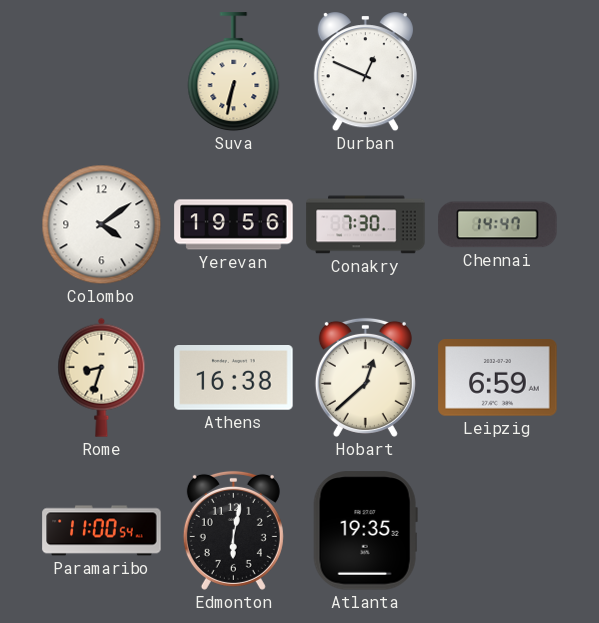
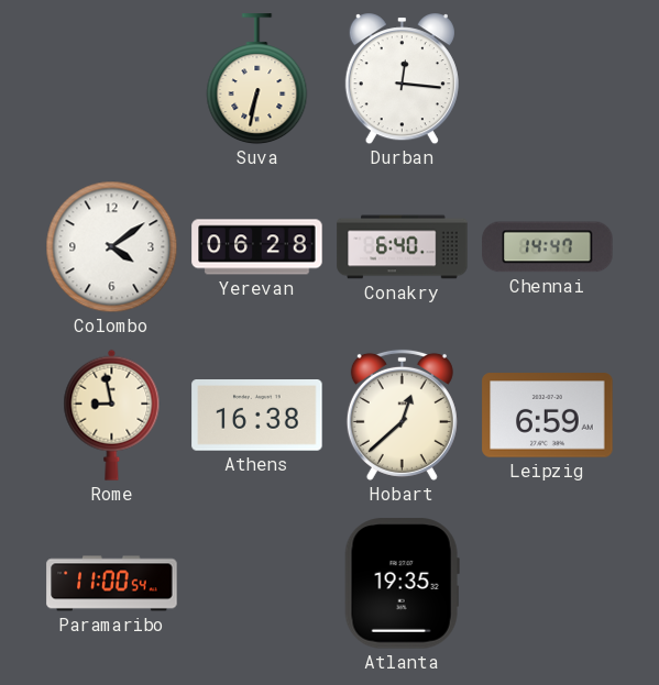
Durban: 12:49 -> 12:16
Yerevan: 19:56 -> 06:28
Conakry: 7:30 -> 6:40
Rome: 8:33 -> 8:58
Edmonton: 6:02 -> none
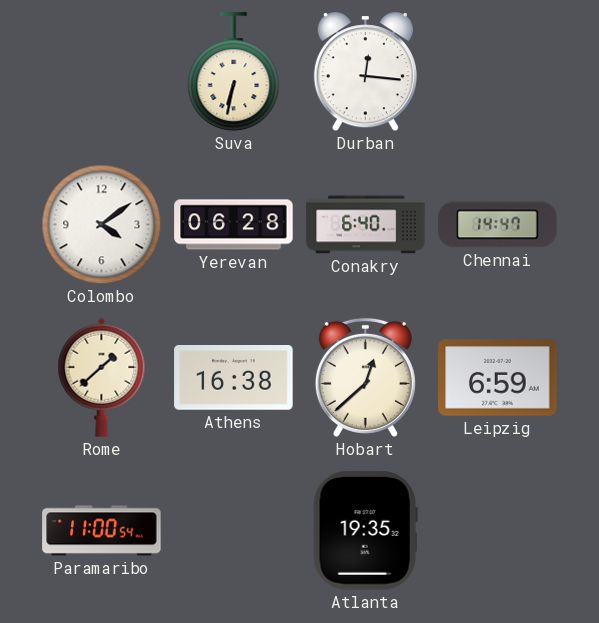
Rome: 8:58 -> 1:38
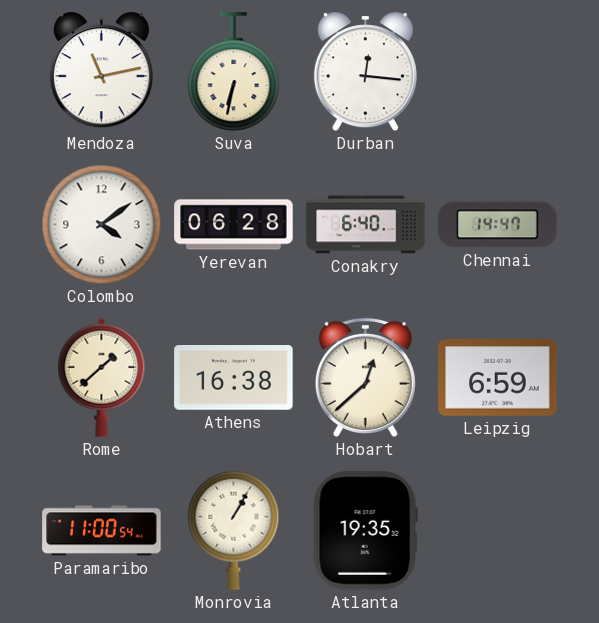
Mendoza: none -> 11:13
Monrovia: none -> 1:05
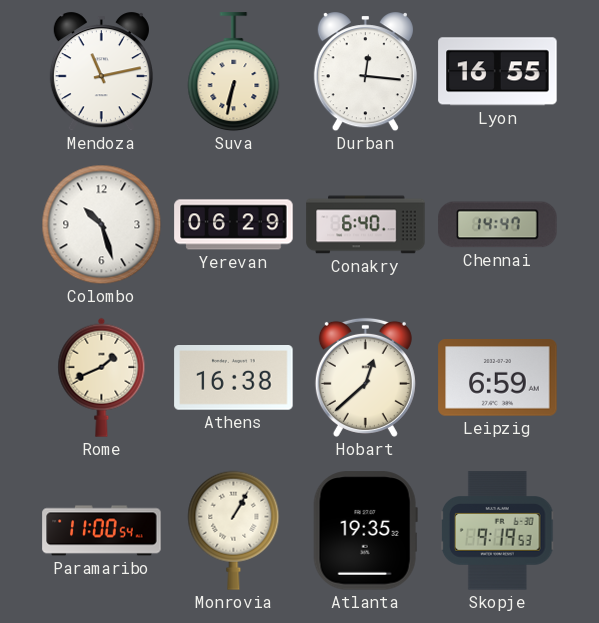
Lyon: none -> 16:55
Colombo: 4:09 -> 10:27
Yerevan: 06:28 -> 06:29
Rome: 1:38 -> 1:41
Skopje: none -> 9:19
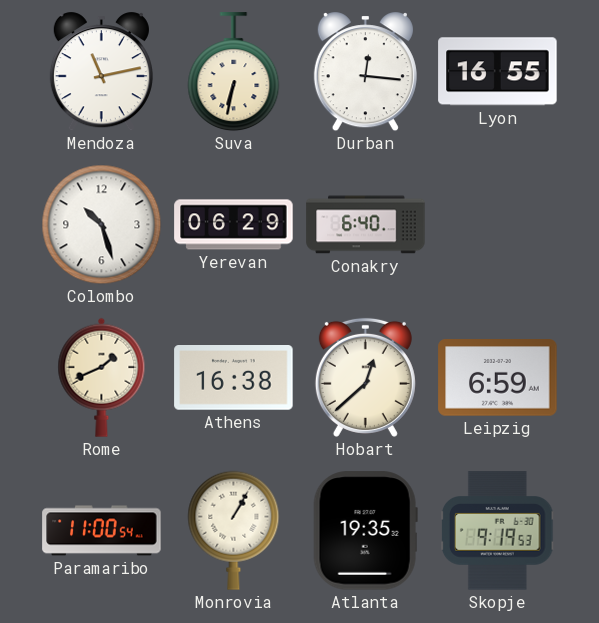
Chennai: 14:47 -> none
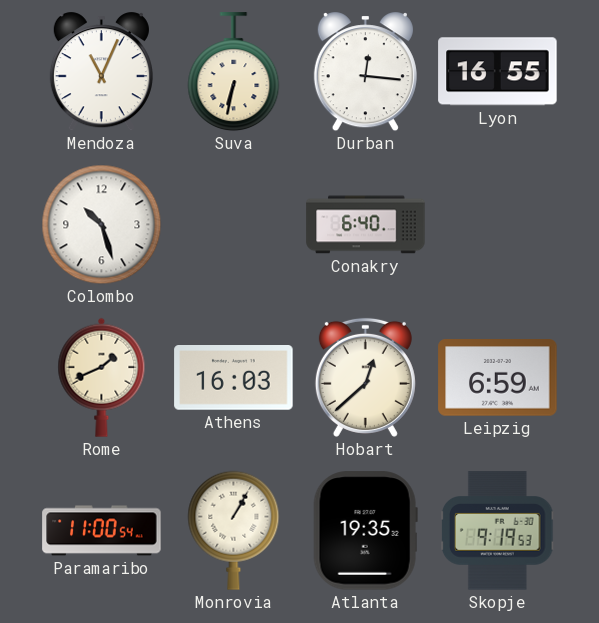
Mendoza: 11:13 -> 11:04
Yerevan: 06:29 -> none
Athens: 16:38 -> 16:03
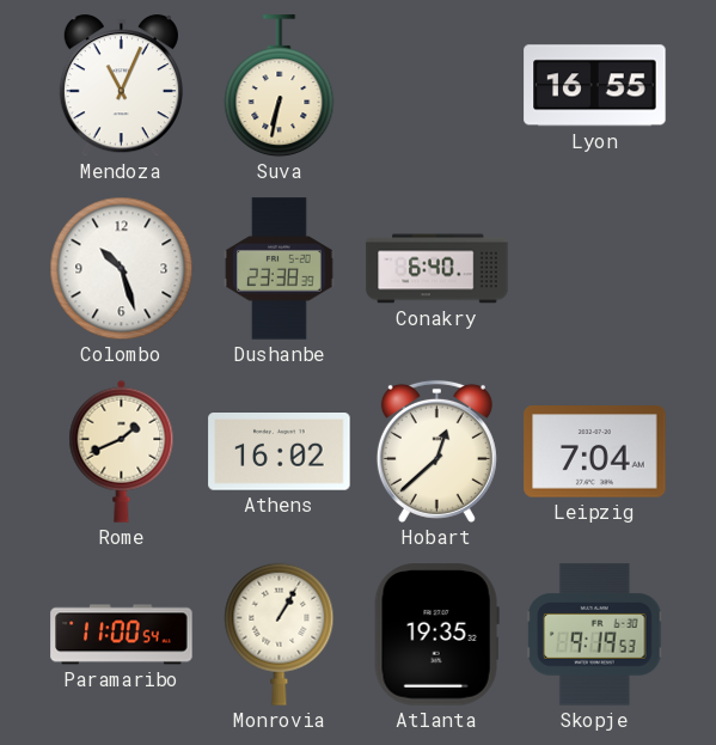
Durban: 12:16 -> none
Dushanbe: none -> 23:38
Athens: 16:03 -> 16:02
Leipzig: 6:59 -> 7:04
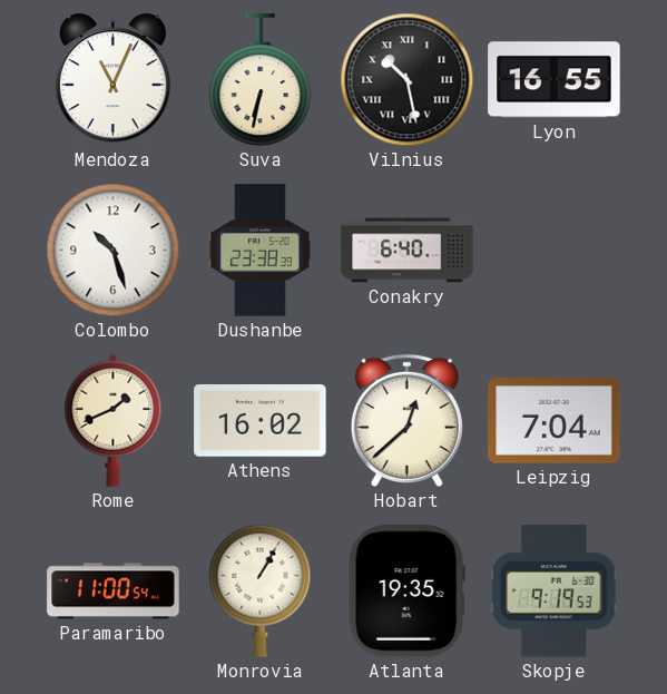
Vilnius: none -> 10:28
